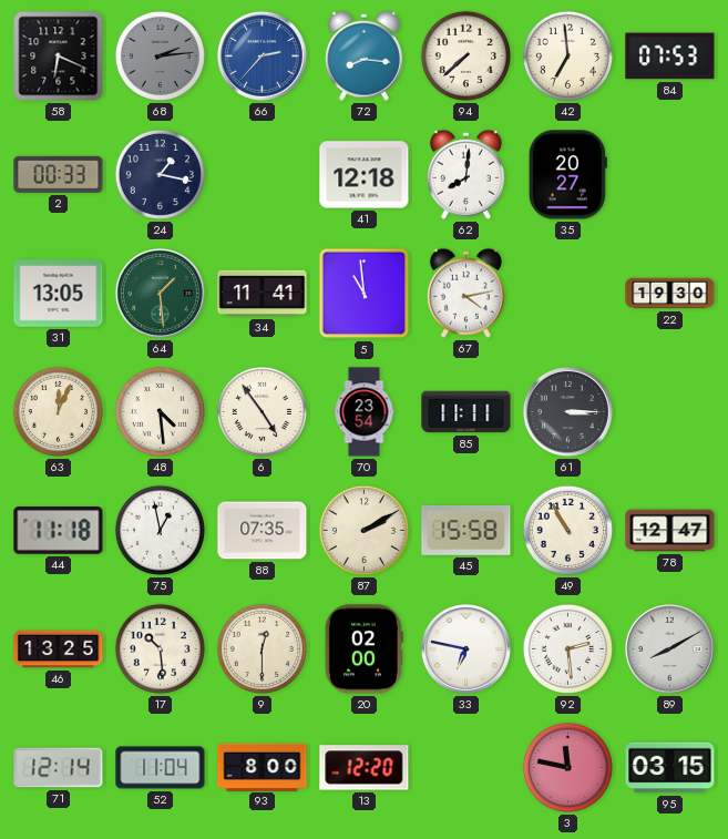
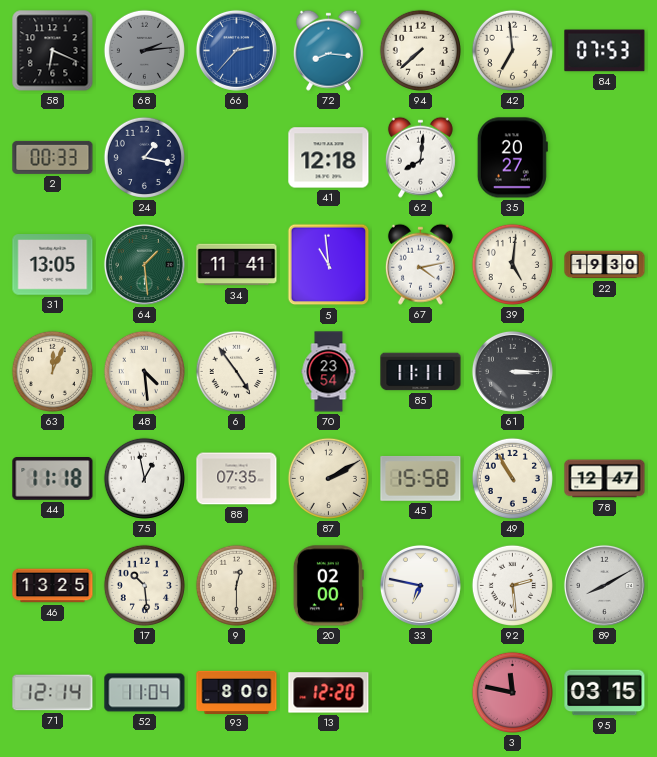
39: none -> 5:01
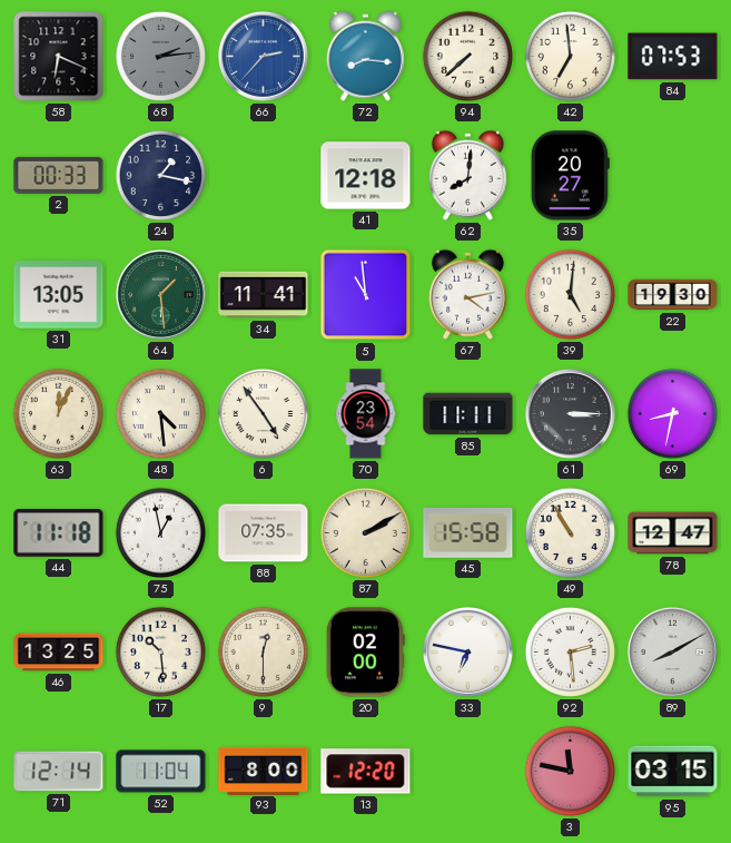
69: none -> 8:32
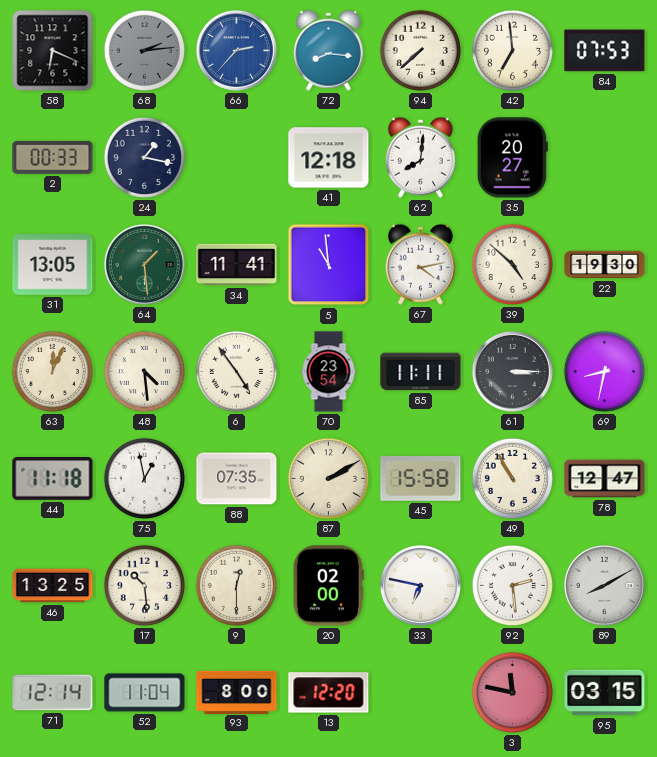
39: 5:01 -> 4:52
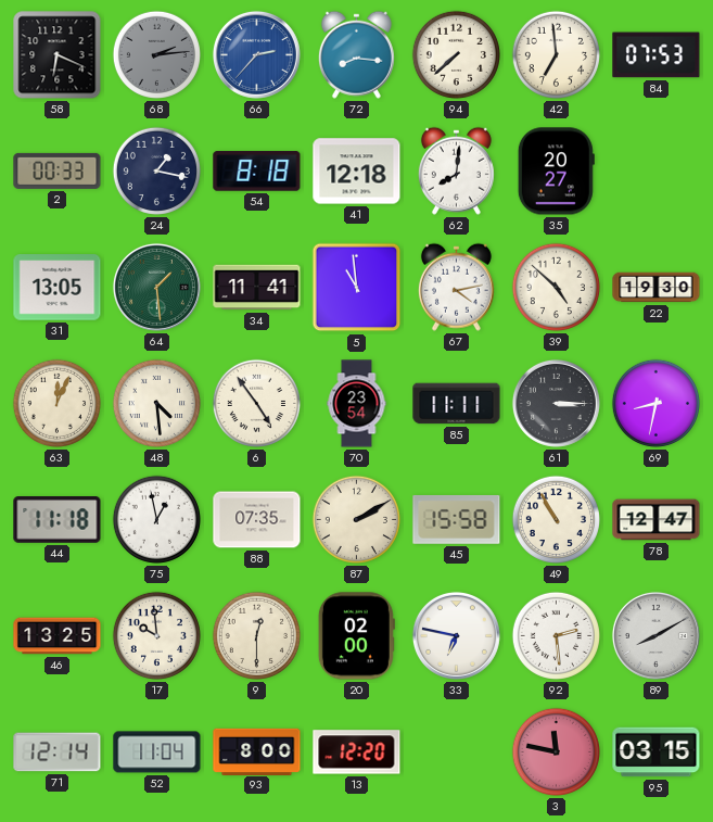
54: none -> 8:18
17: 10:29 -> 9:59
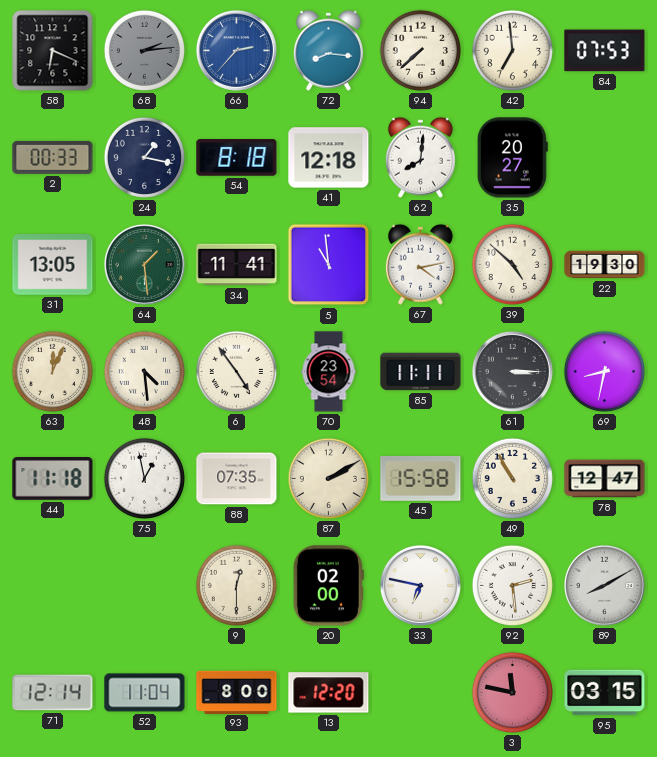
46: 13:25 -> none
17: 9:59 -> none
